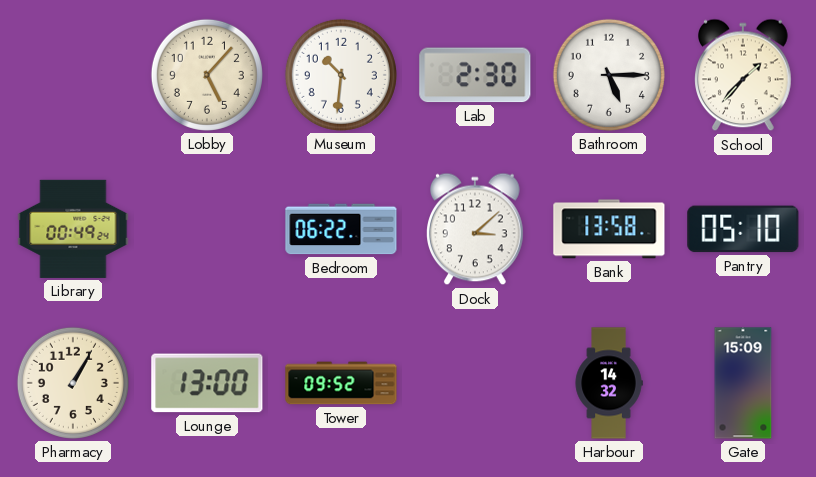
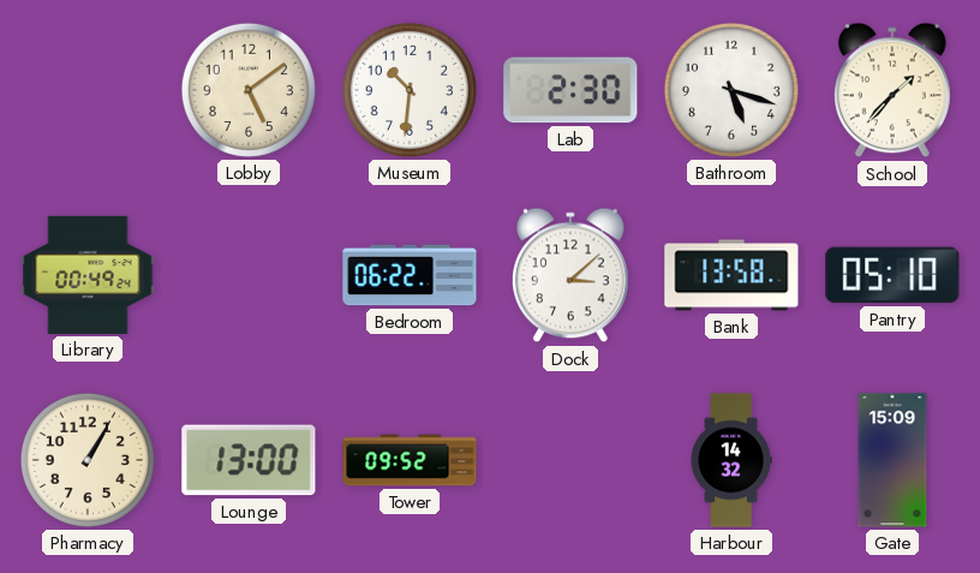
Lobby: 5:07 -> 5:09
Bathroom: 5:15 -> 5:18
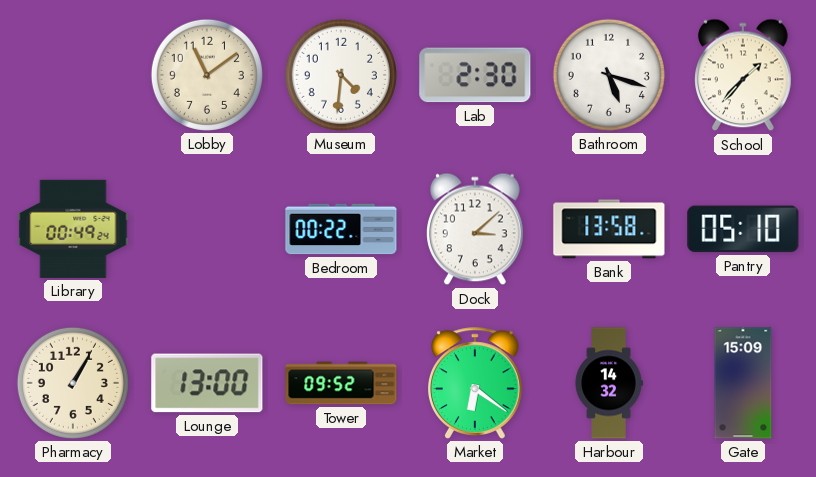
Lobby: 5:09 -> 11:09
Museum: 10:31 -> 4:31
Bedroom: 06:22 -> 00:22
Market: none -> 6:21
